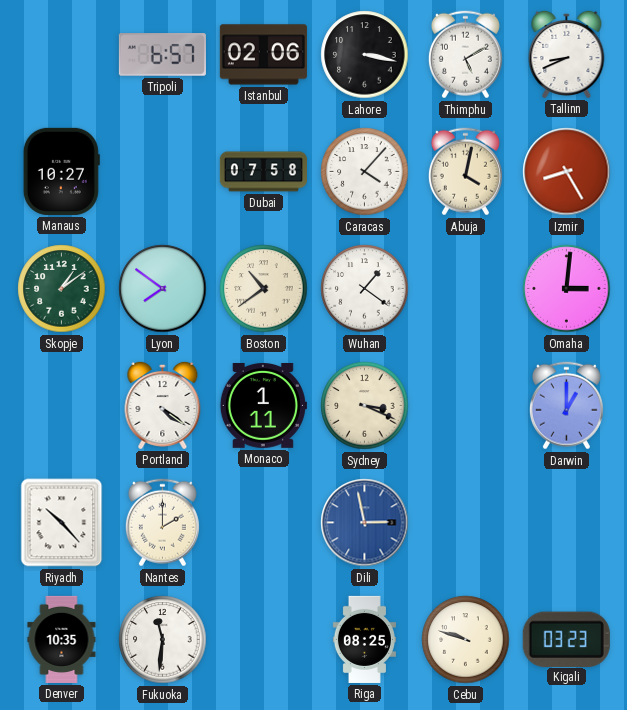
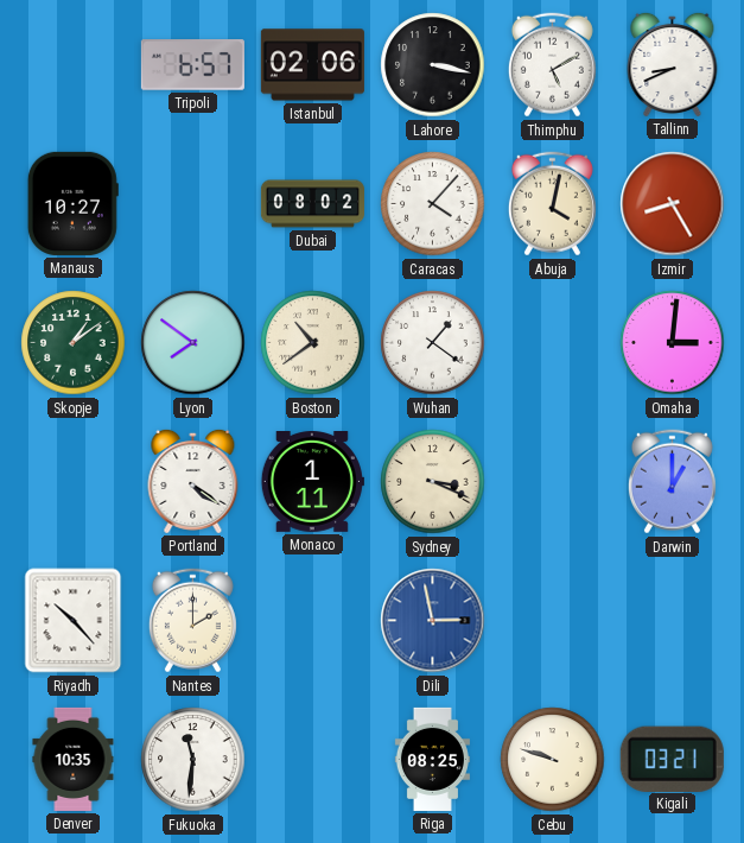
Dubai: 07:58 -> 08:02
Kigali: 03:23 -> 03:21
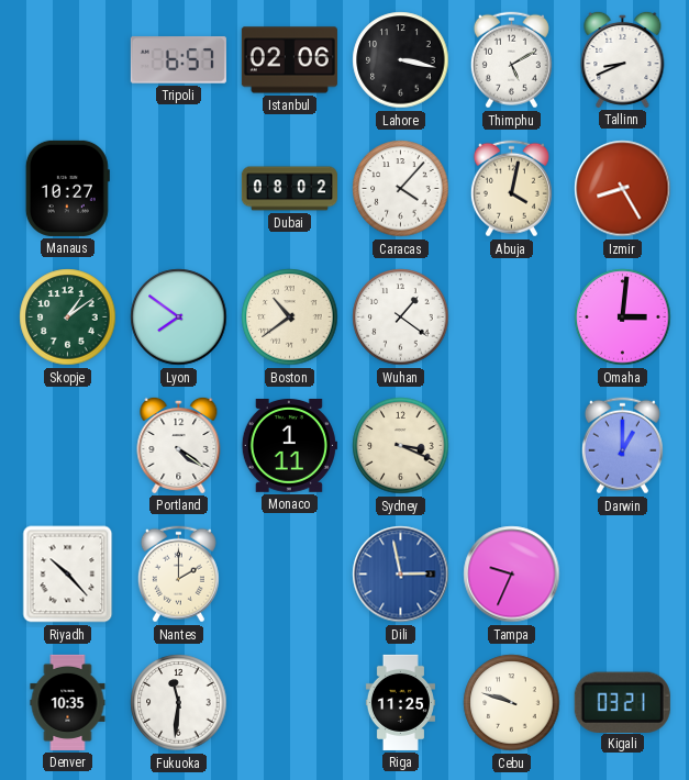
Tampa: none -> 9:34
Riga: 08:25 -> 11:25
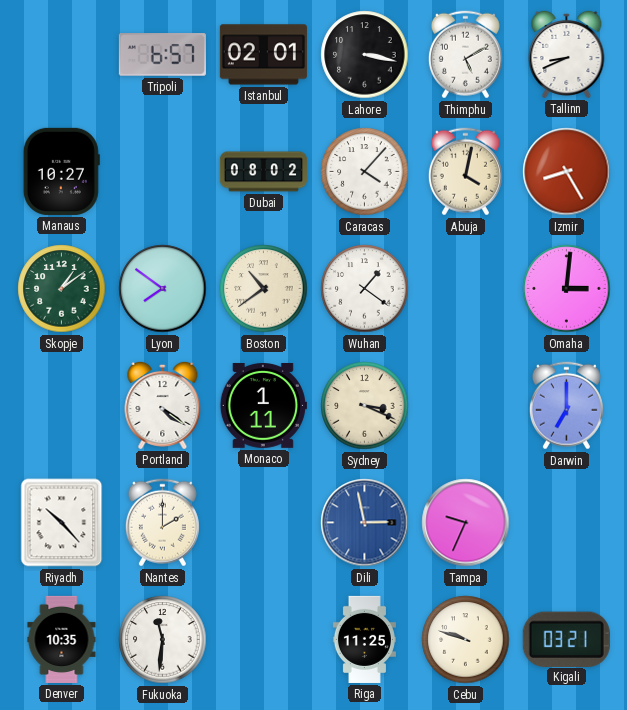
Istanbul: 02:06 -> 02:01
Darwin: 1:00 -> 7:00
